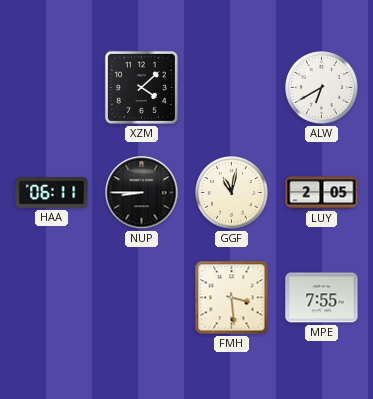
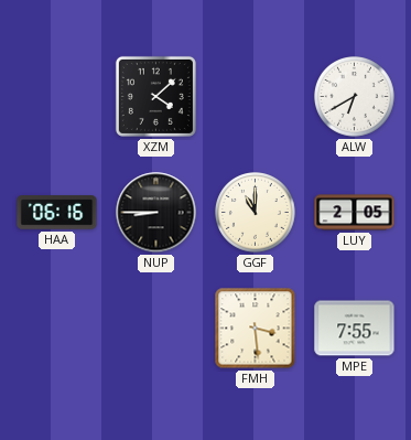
HAA: 06:11 -> 06:16
GGF: 11:02 -> 11:00
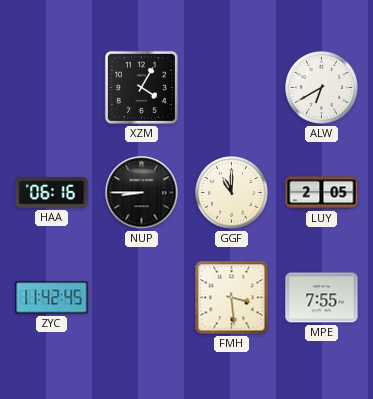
XZM: 4:08 -> 4:05
ZYC: none -> 11:42
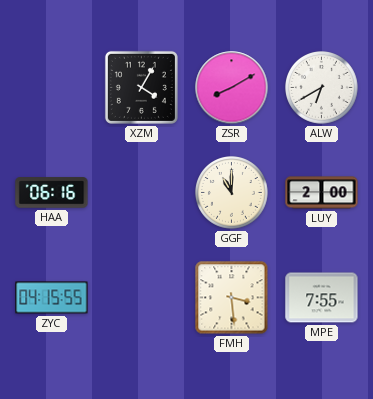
ZSR: none -> 8:10
NUP: 8:45 -> none
LUY: 2:05 -> 2:00
ZYC: 11:42 -> 04:15
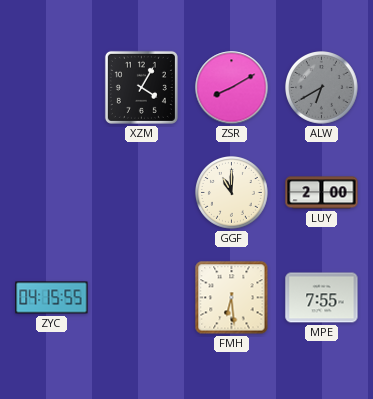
ALW dial: white -> grey
HAA: 06:16 -> none
FMH: 3:29 -> 6:29
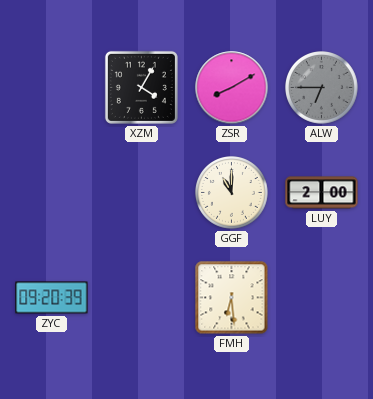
ALW: 6:40 -> 6:45
ZYC: 04:15 -> 09:20
MPE: 7:55 -> none
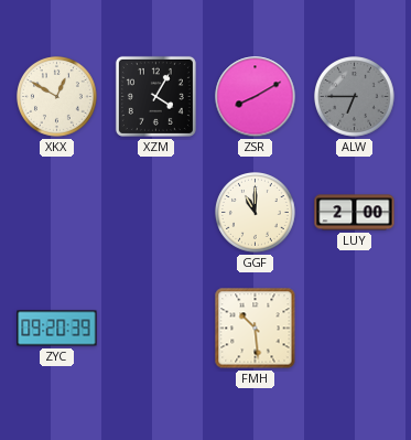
XKX: none -> 12:50
FMH: 6:29 -> 10:29
